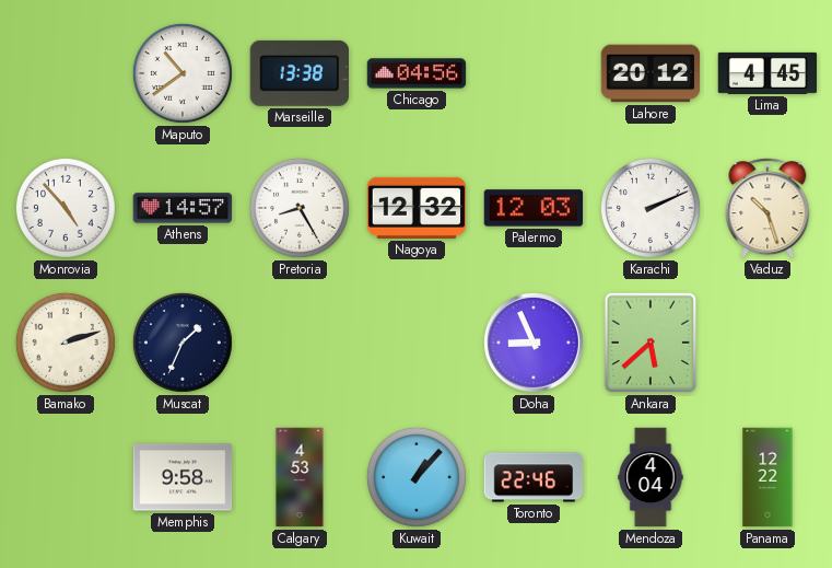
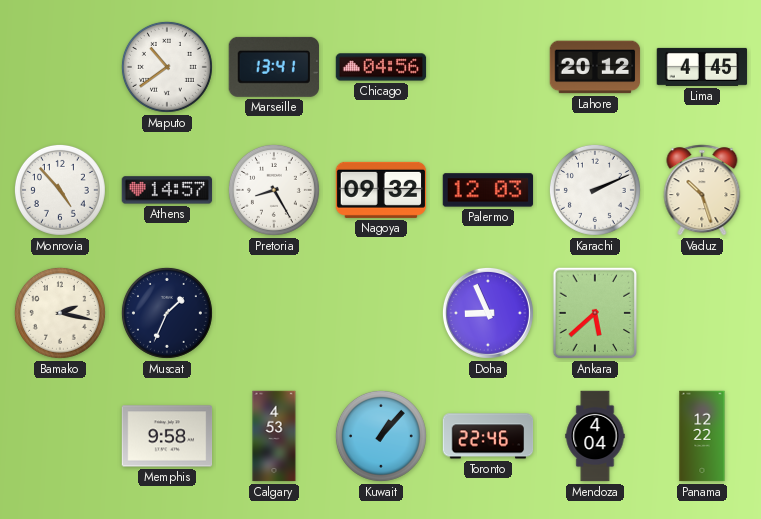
Marseille: 13:38 -> 13:41
Nagoya: 12:32 -> 09:32
Bamako: 2:12 -> 2:17
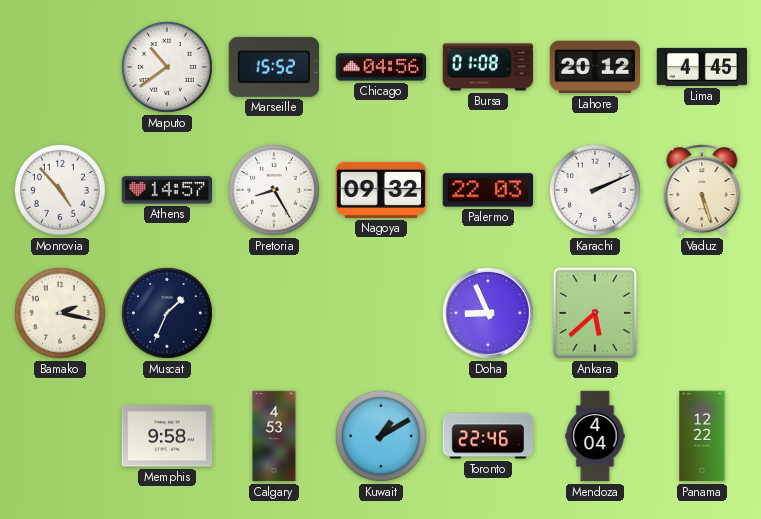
Marseille: 13:41 -> 15:52
Bursa: none -> 01:08
Palermo: 12:03 -> 22:03
Vaduz: 10:27 -> 5:27
Kuwait: 1:07 -> 1:10
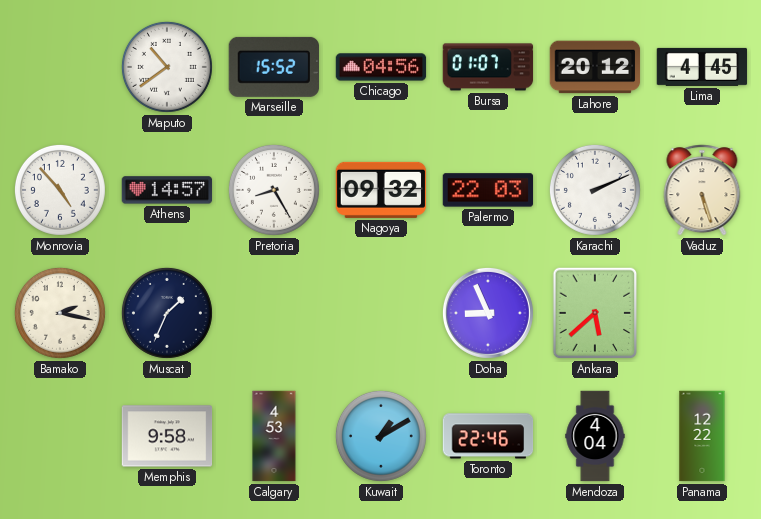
Bursa: 01:08 -> 01:07
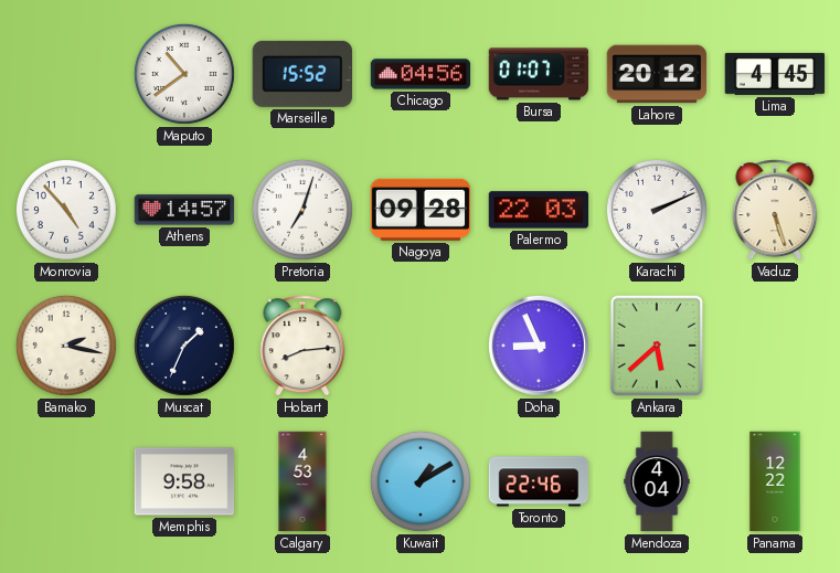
Pretoria: 8:25 -> 7:03
Nagoya: 09:32 -> 09:28
Hobart: none -> 8:14
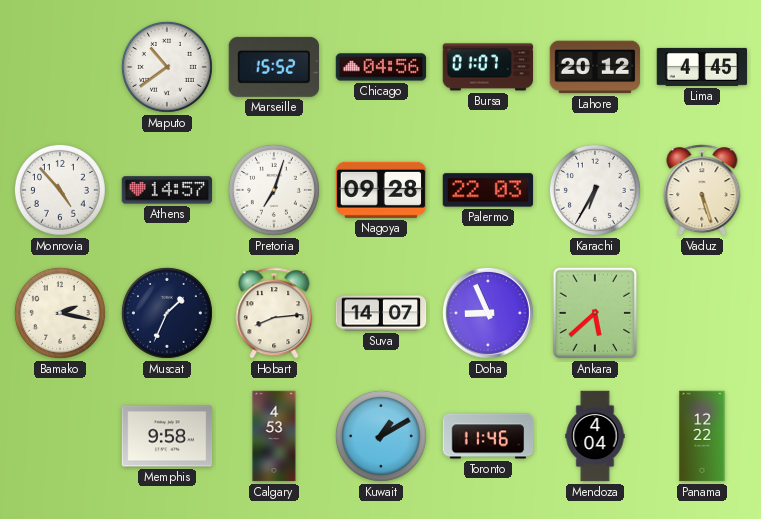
Karachi: 2:11 -> 6:35
Suva: none -> 14:07
Toronto: 22:46 -> 11:46
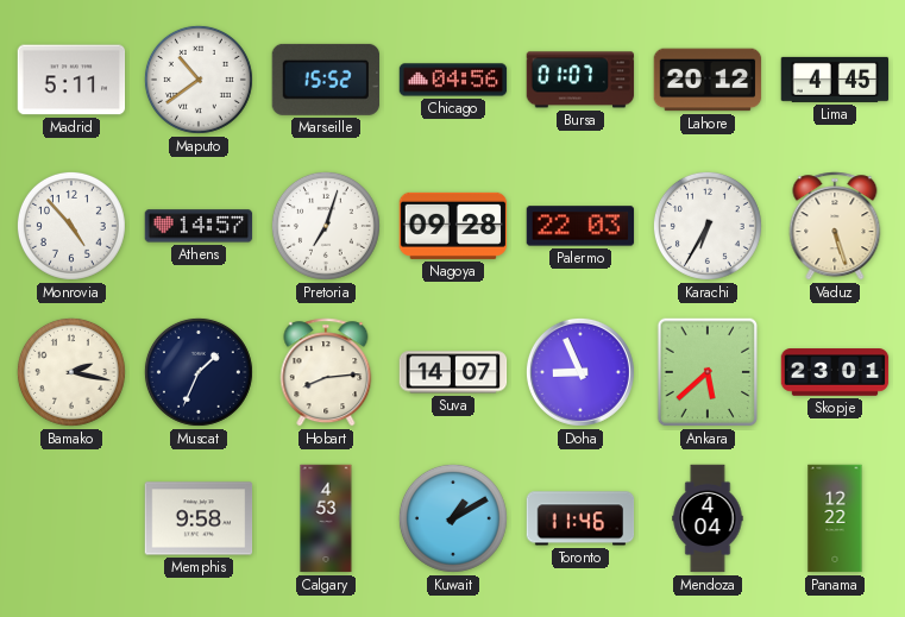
Madrid: none -> 5:11
Skopje: none -> 23:01
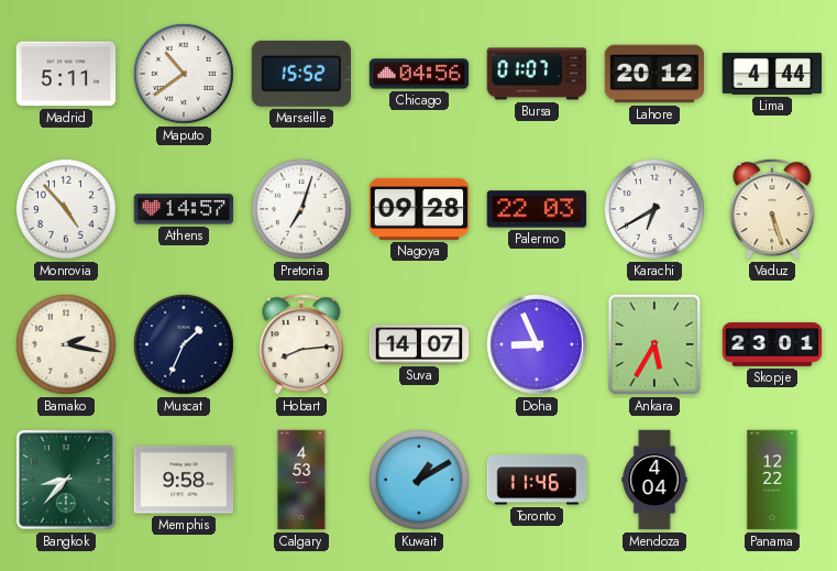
Lima: 4:45 -> 4:44
Karachi: 6:35 -> 6:40
Ankara: 5:38 -> 5:35
Bangkok: none -> 8:37
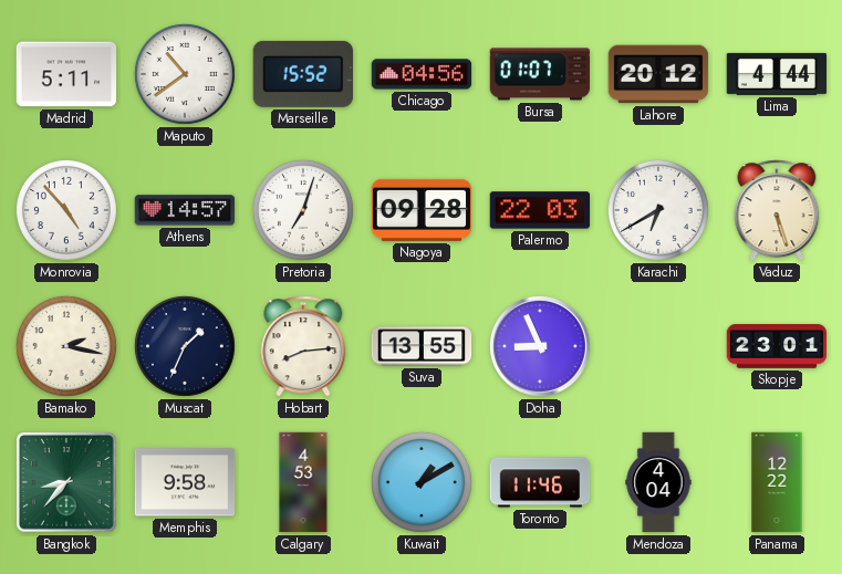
Suva: 14:07 -> 13:55
Ankara: 5:35 -> none
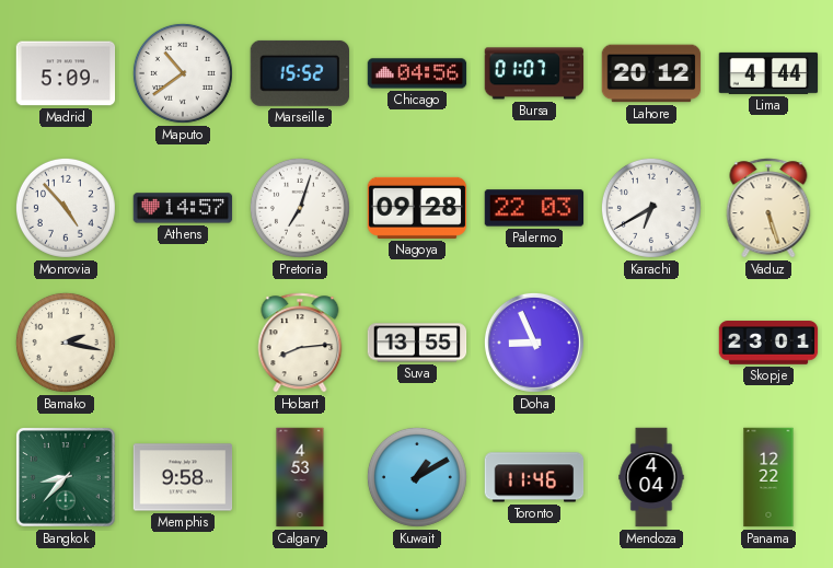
Madrid: 5:11 -> 5:09
Muscat: 1:34 -> none
